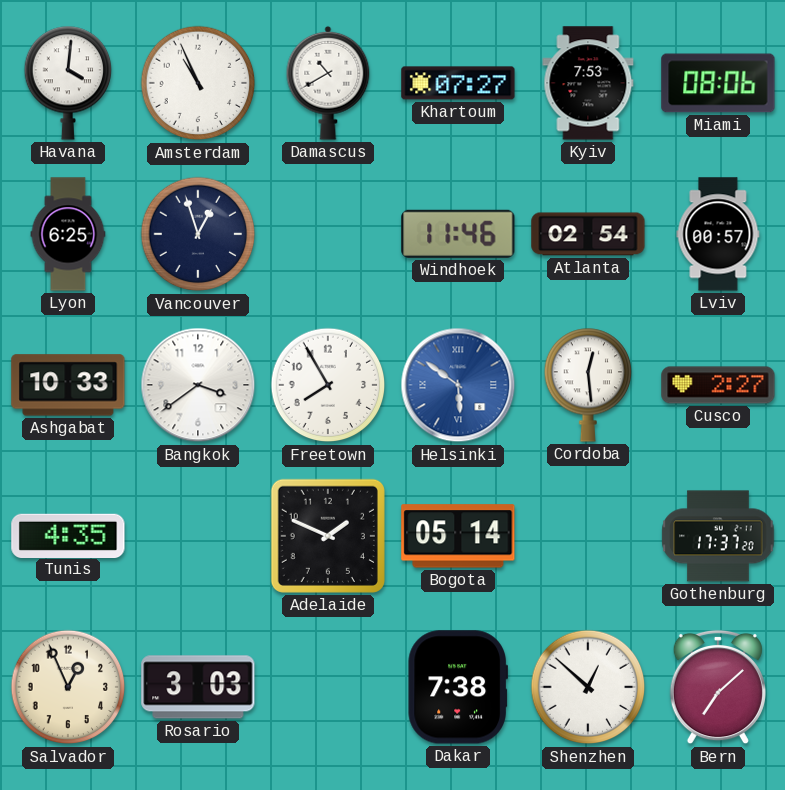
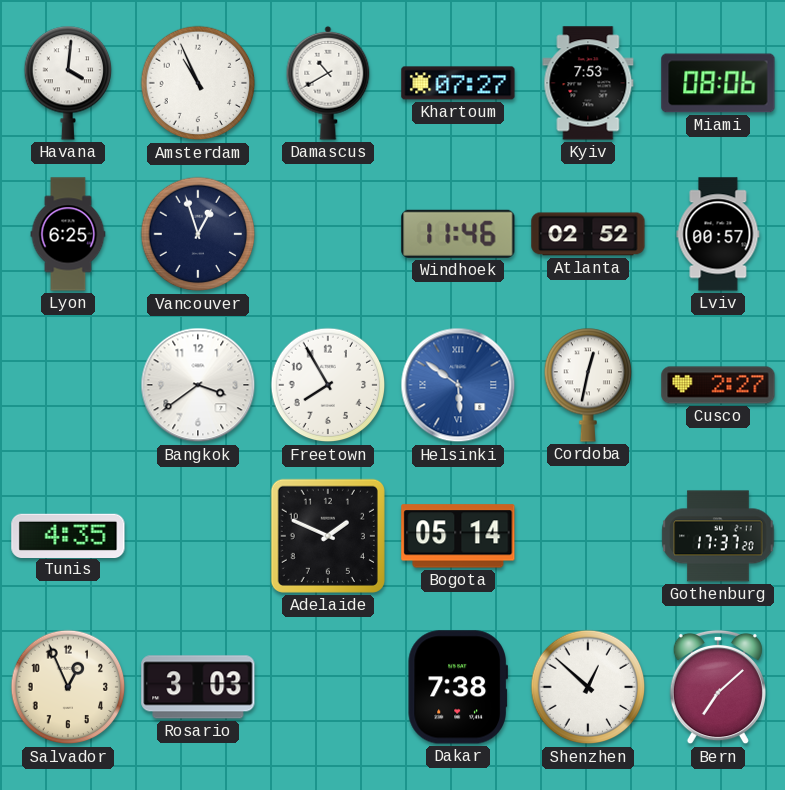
Atlanta: 02:54 -> 02:52
Ashgabat: 10:33 -> none
Cordoba: 12:29 -> 12:32
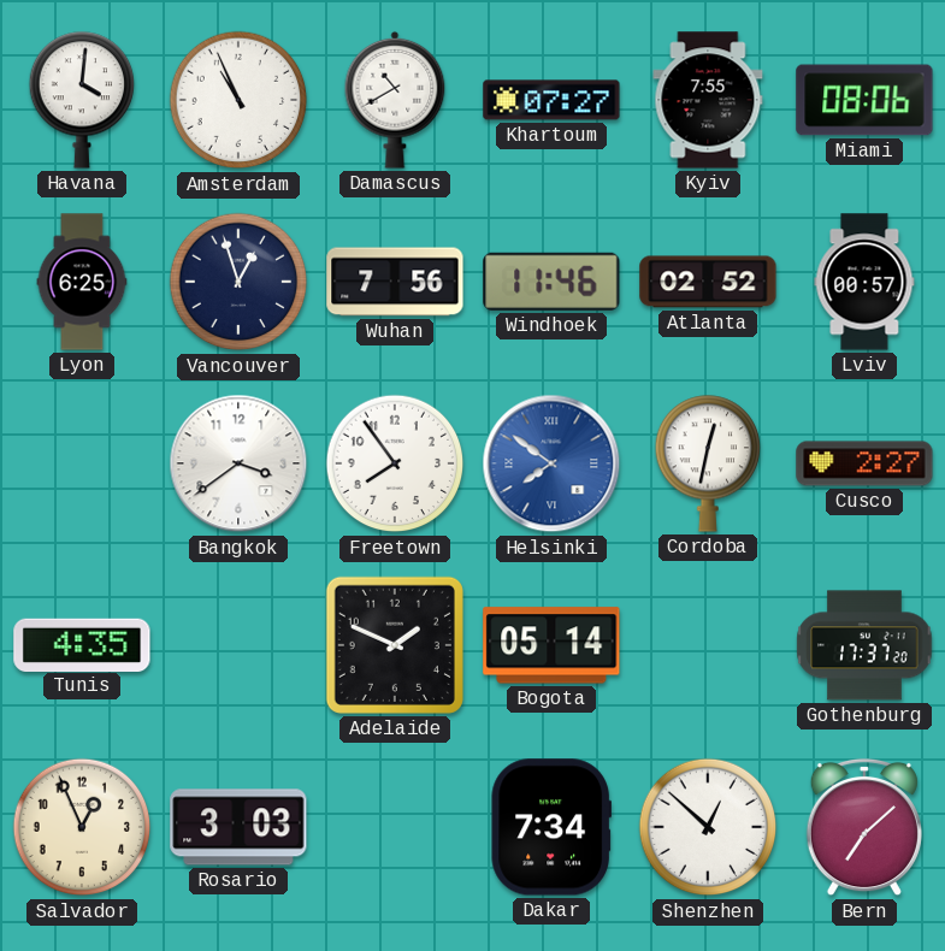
Kyiv: 7:53 -> 7:55
Wuhan: none -> 7:56
Freetown: 7:55 -> 7:54
Helsinki: 5:51 -> 7:51
Dakar: 7:38 -> 7:34
